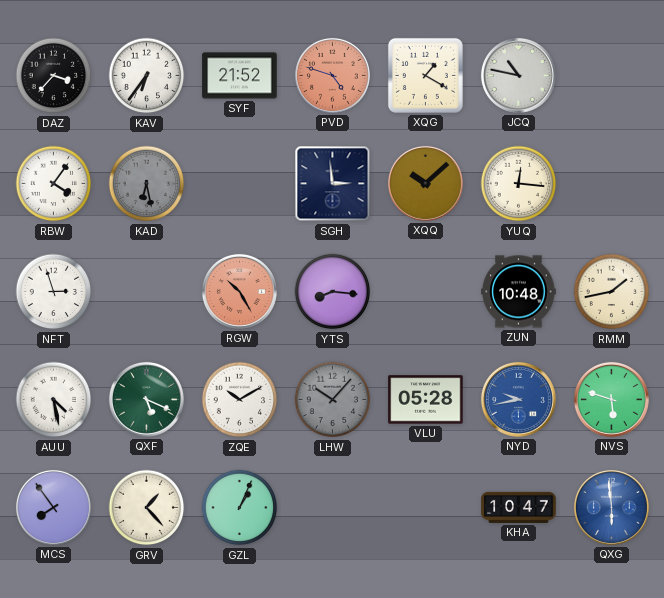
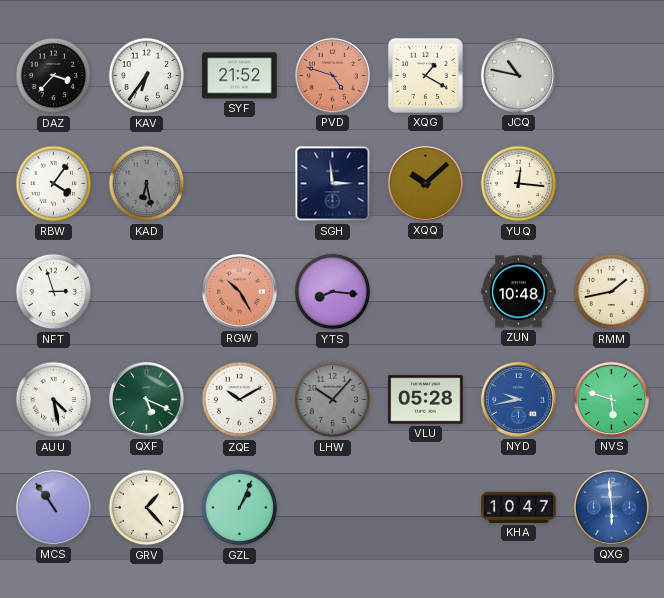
MCS: 7:54 -> 10:54
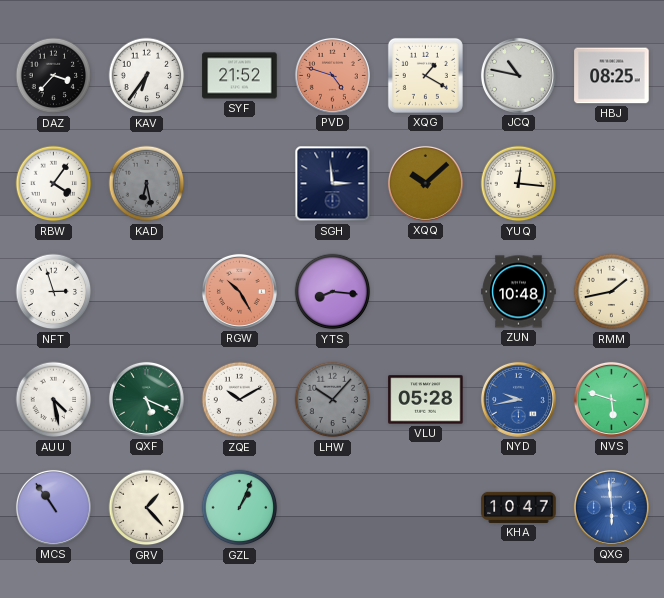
HBJ: none -> 08:25
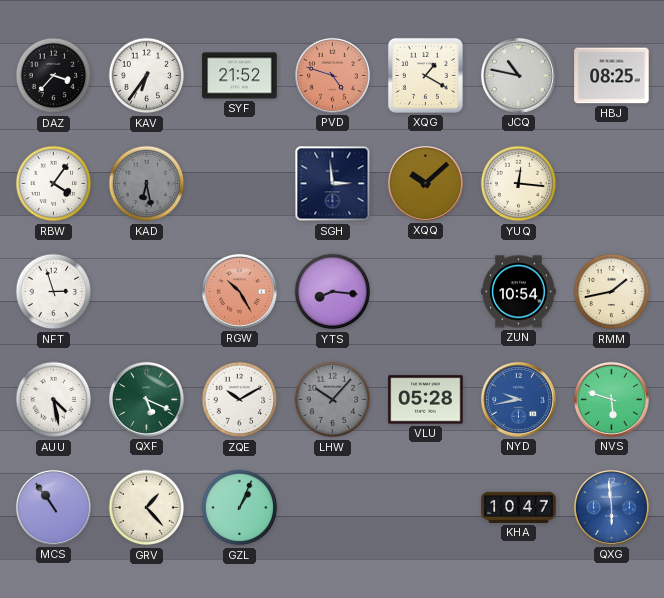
ZUN: 10:48 -> 10:54
